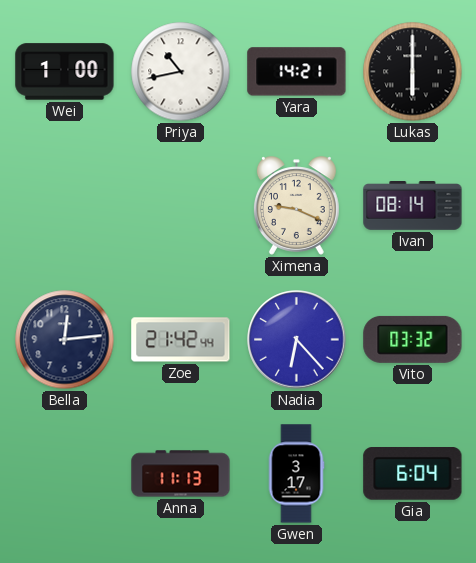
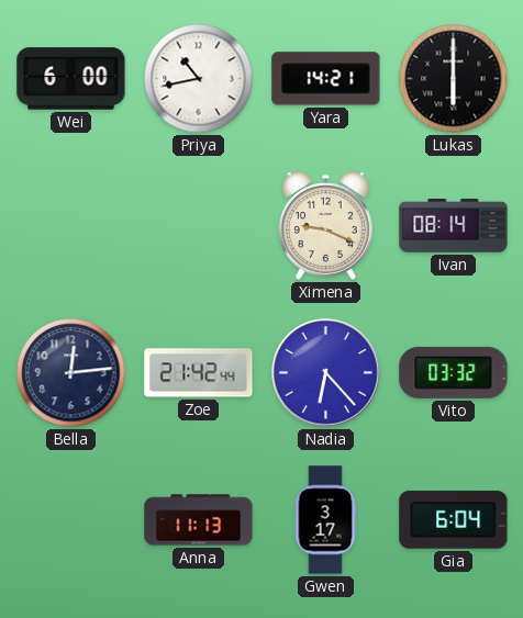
Wei: 1:00 -> 6:00
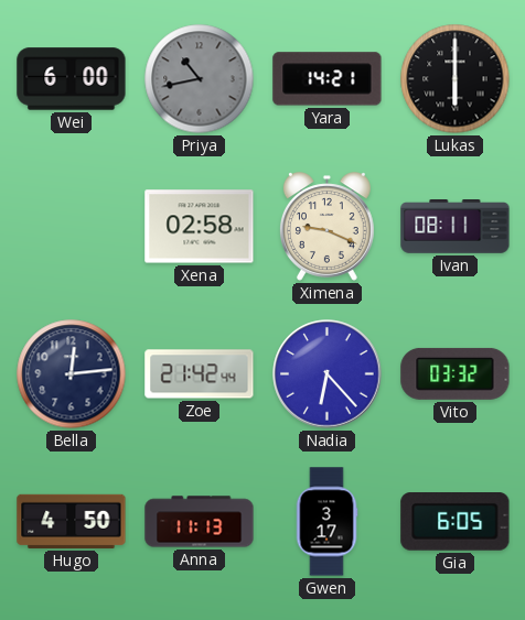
Priya dial: white -> grey
Xena: none -> 02:58
Ivan: 08:14 -> 08:11
Hugo: none -> 4:50
Gia: 6:04 -> 6:05
